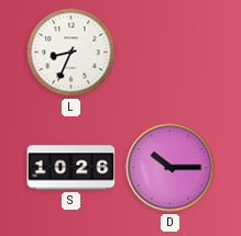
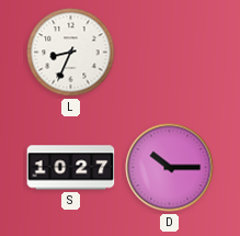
S: 10:26 -> 10:27
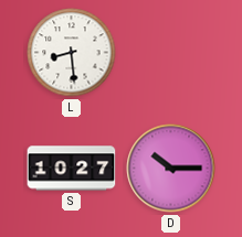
L: 8:34 -> 8:29
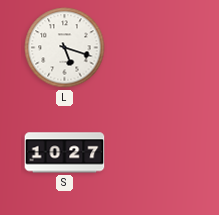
L: 8:29 -> 5:18
D: 10:15 -> none
